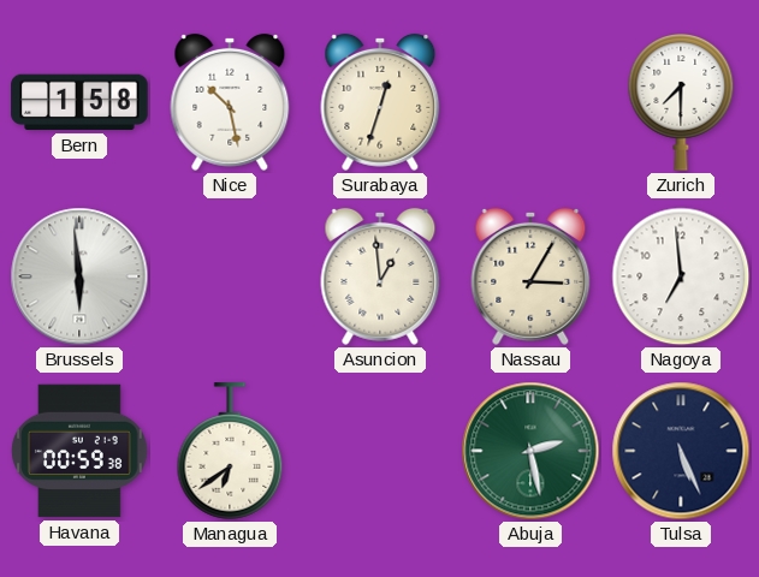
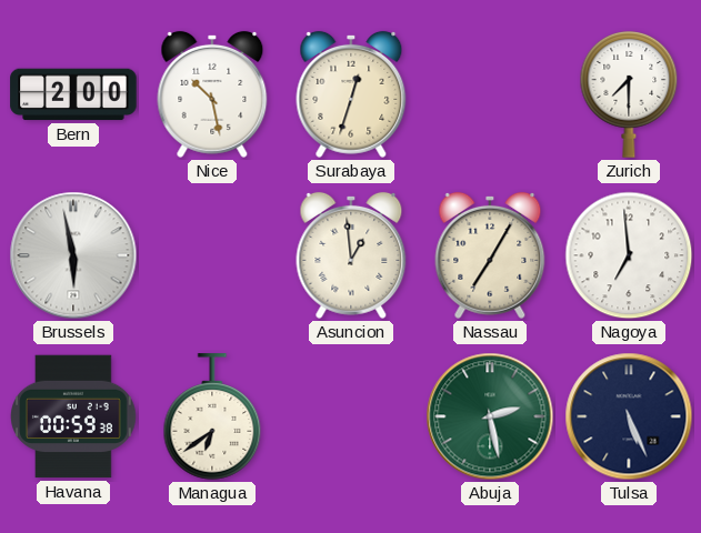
Bern: 1:58 -> 2:00
Brussels: 5:59 -> 5:58
Nassau: 3:05 -> 7:05
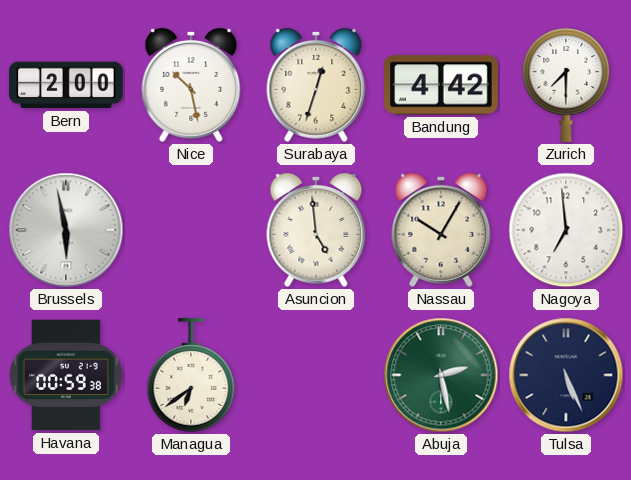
Bandung: none -> 4:42
Asuncion: 12:59 -> 4:59
Nassau: 7:05 -> 10:05
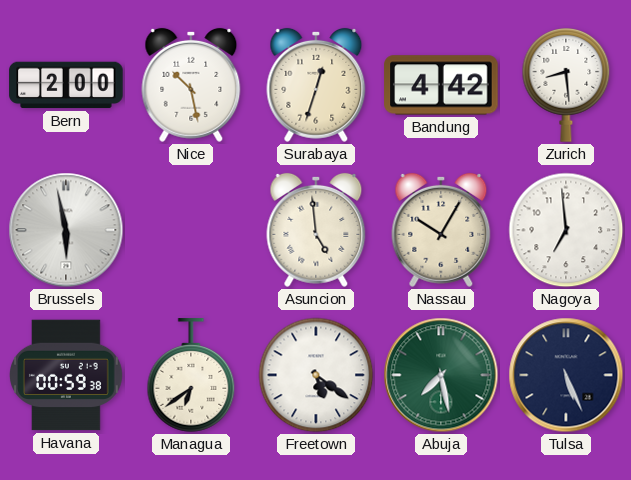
Zurich: 7:30 -> 8:29
Freetown: none -> 5:21
Abuja: 2:28 -> 7:28
